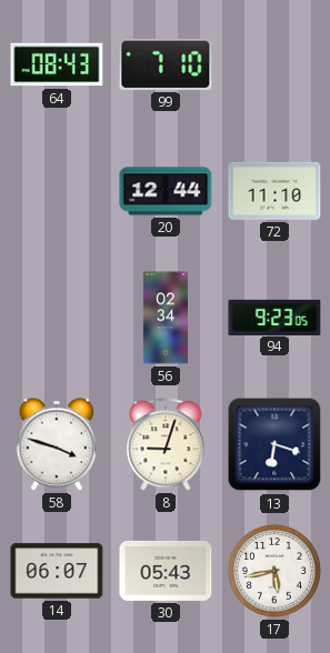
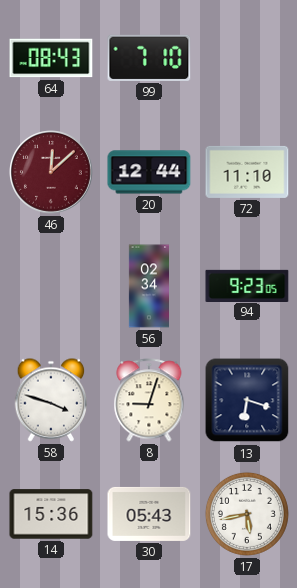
46: none -> 12:08
14: 06:07 -> 15:36
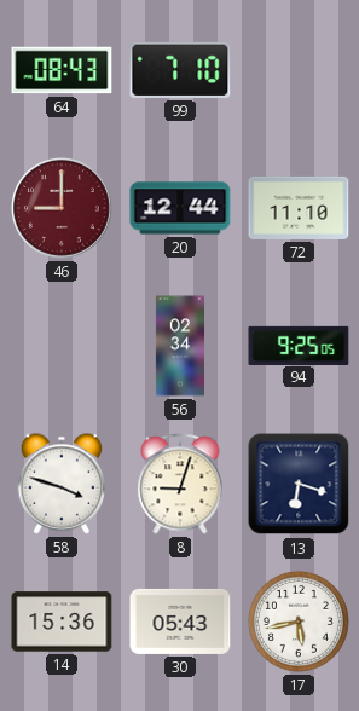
46: 12:08 -> 9:00
94: 9:23 -> 9:25
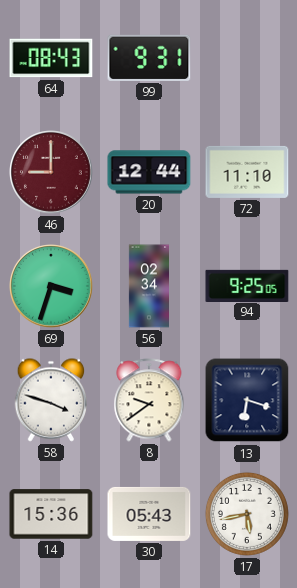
99: 7:10 -> 9:31
69: none -> 3:33
8: 9:03 -> 9:39
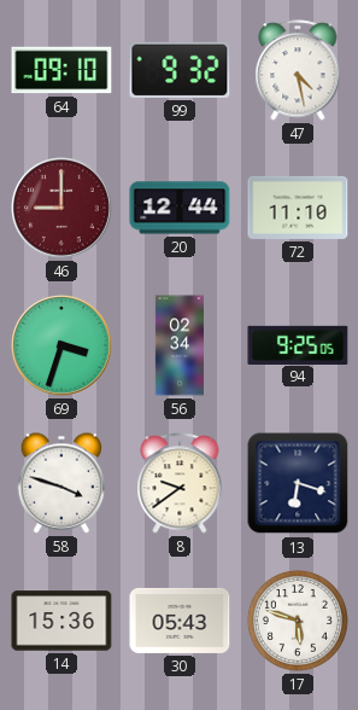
64: 08:43 -> 09:10
99: 9:31 -> 9:32
47: none -> 4:28
17: 5:43 -> 5:48
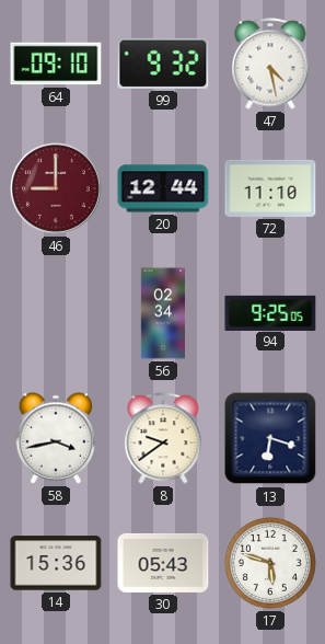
69: 3:33 -> none
58: 3:48 -> 3:43
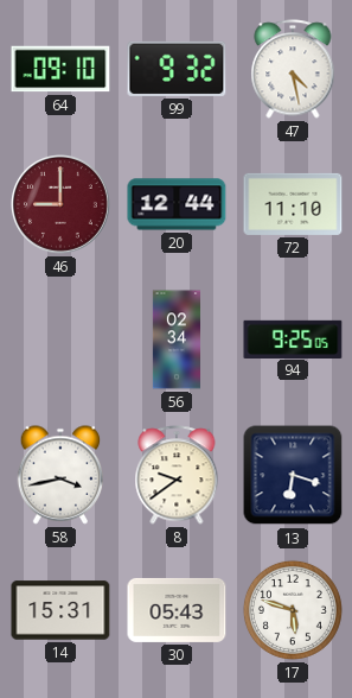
14: 15:36 -> 15:31
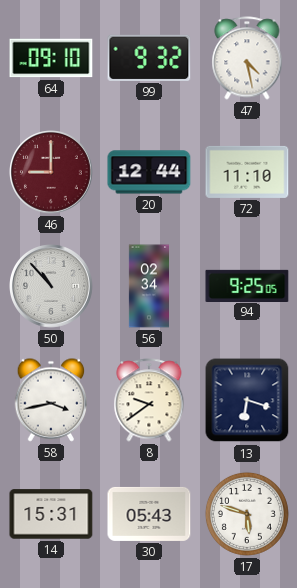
50: none -> 10:53
